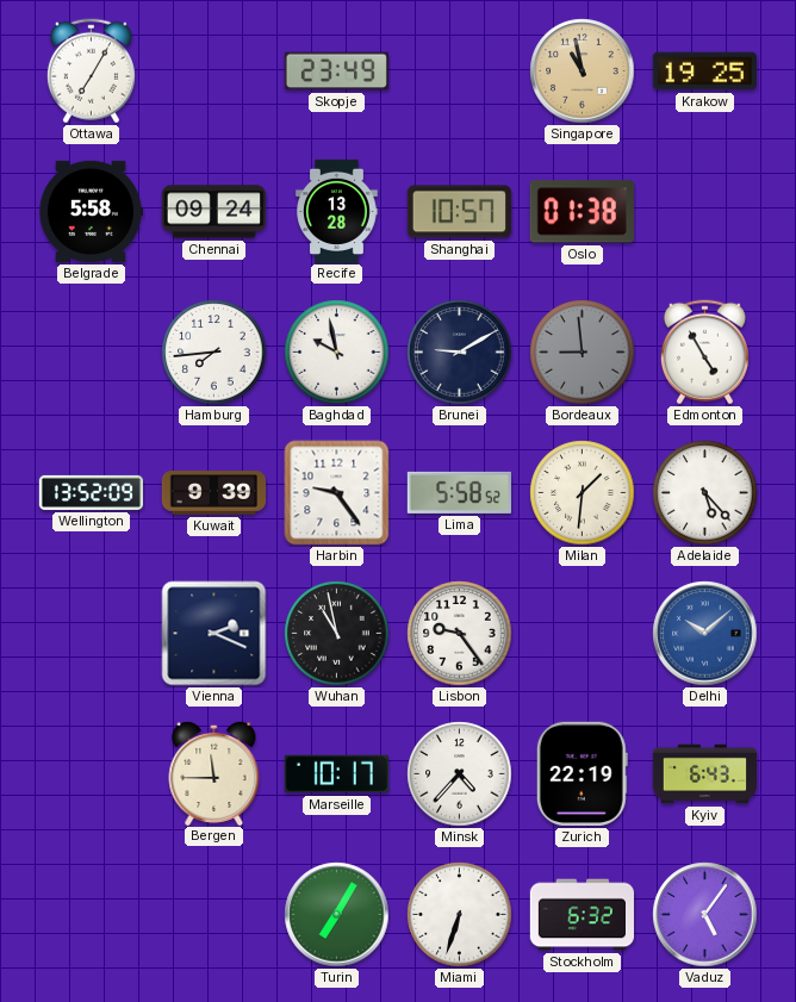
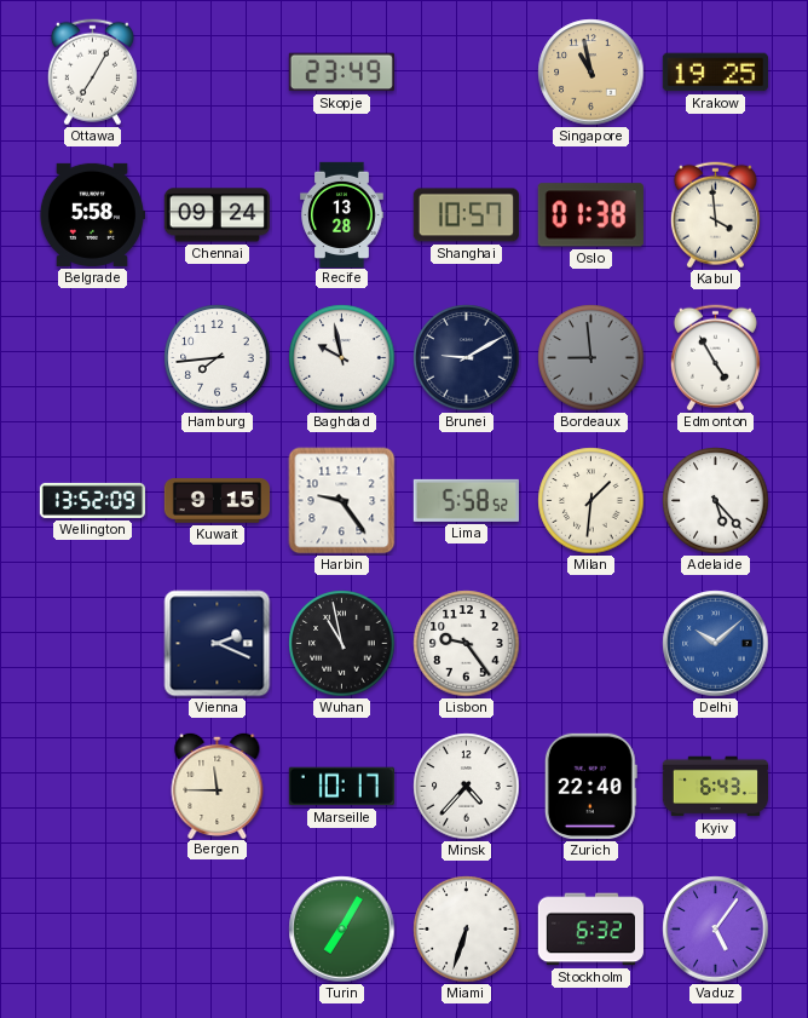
Kabul: none -> 3:59
Kuwait: 9:39 -> 9:15
Zurich: 22:19 -> 22:40
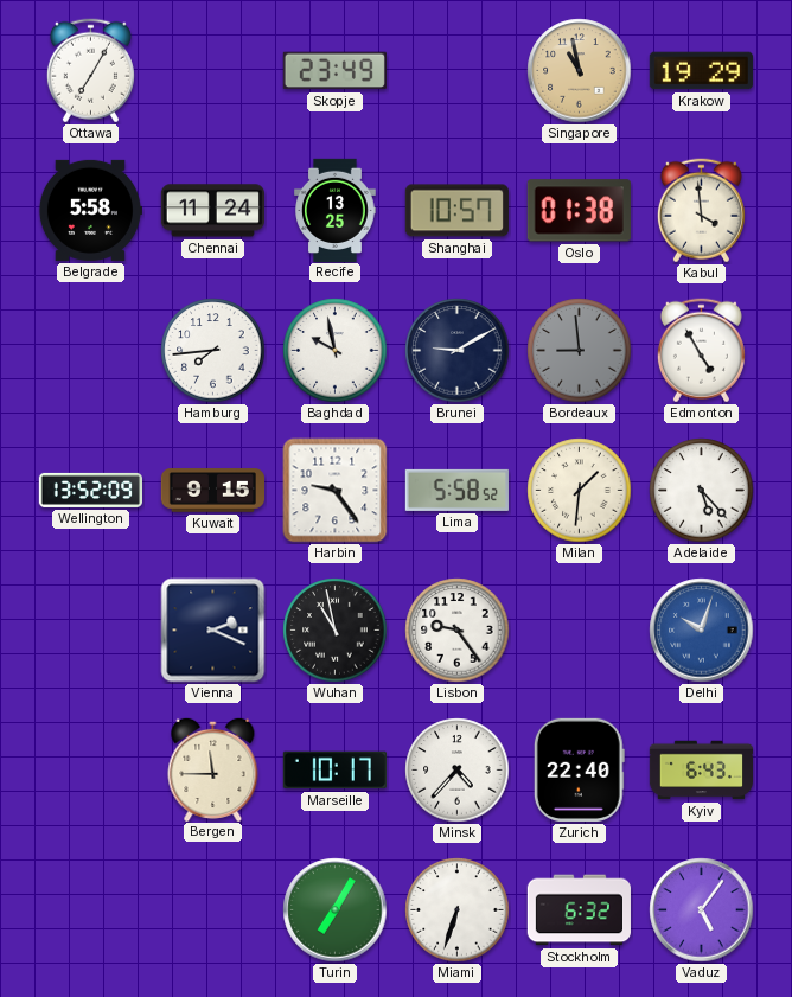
Krakow: 19:25 -> 19:29
Chennai: 09:24 -> 11:24
Recife: 13:28 -> 13:25
Delhi: 10:08 -> 10:03
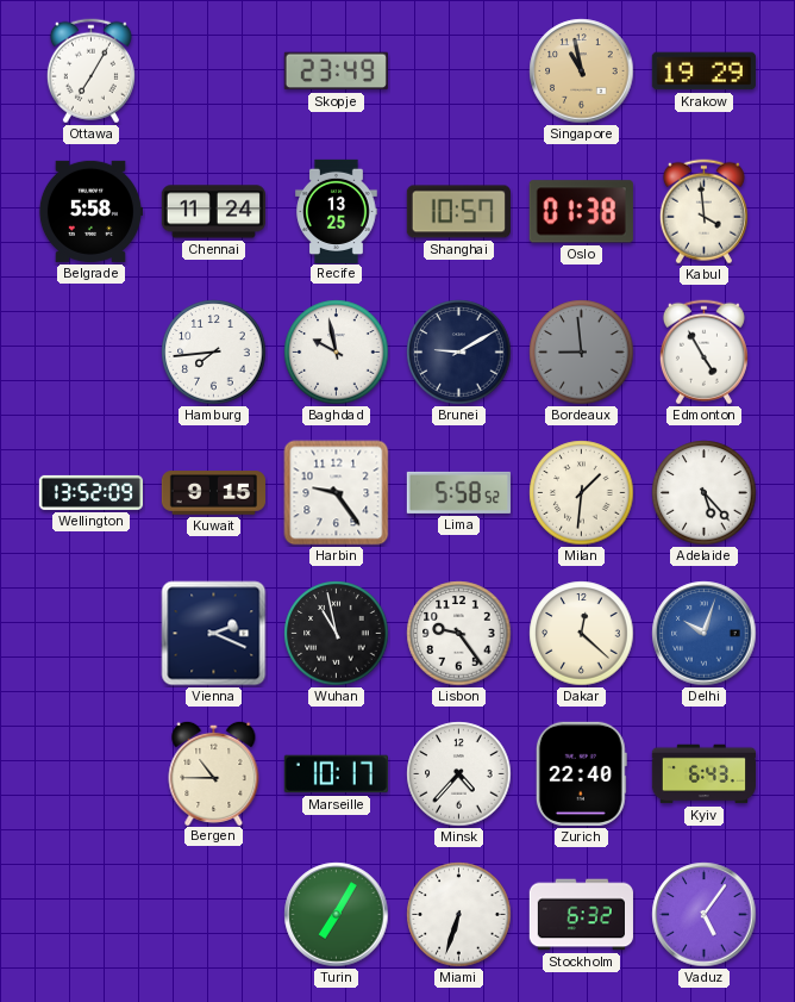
Dakar: none -> 12:22
Bergen: 11:45 -> 10:45
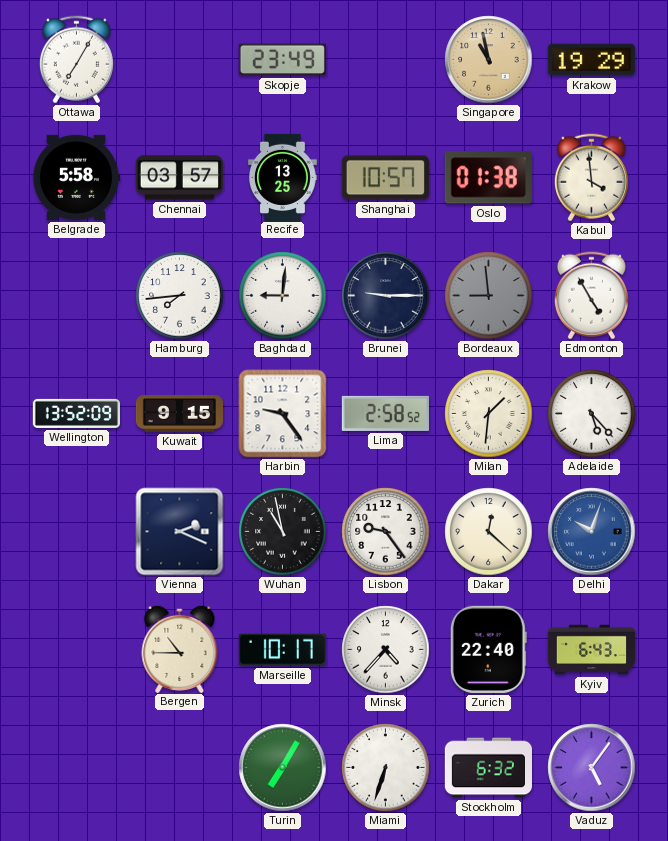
Chennai: 11:24 -> 03:57
Baghdad: 9:58 -> 9:01
Brunei: 9:10 -> 9:15
Lima: 5:58 -> 2:58
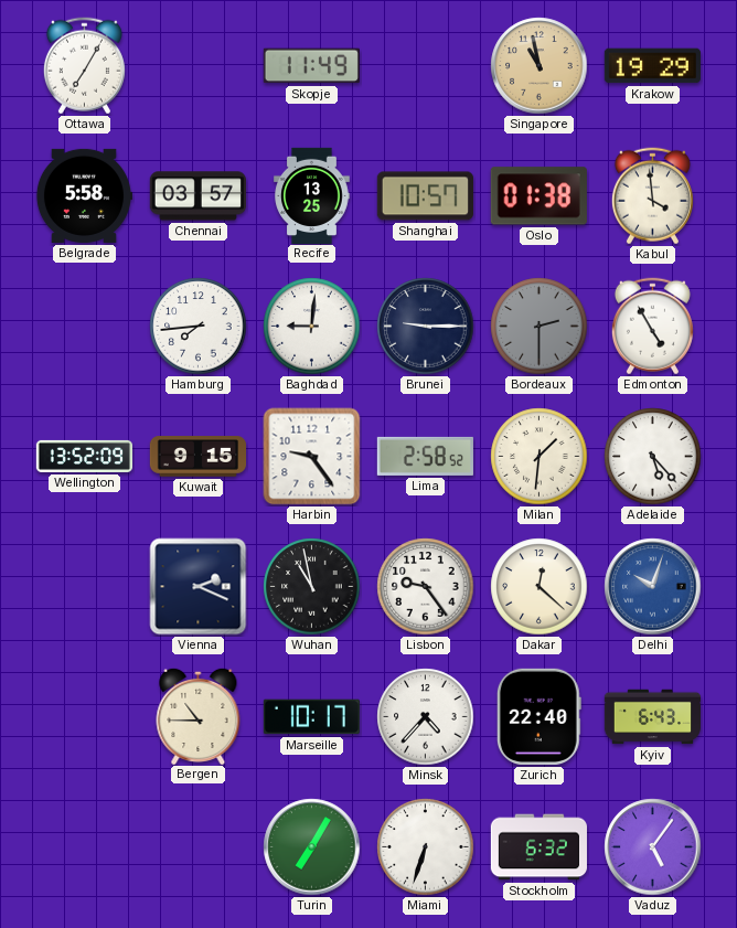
Skopje: 23:49 -> 11:49
Bordeaux: 8:59 -> 2:30
